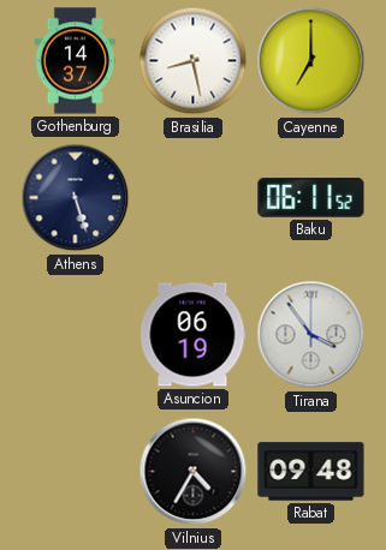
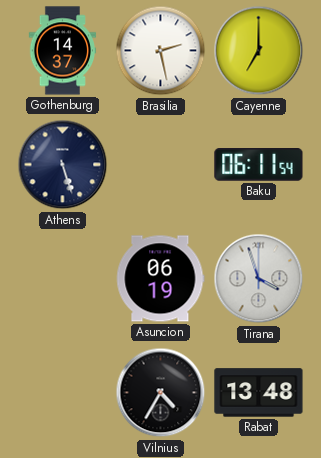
Brasilia: 8:28 -> 2:28
Baku: 06:11:52 -> 06:11:54
Tirana: 3:54 -> 3:57
Rabat: 09:48 -> 13:48
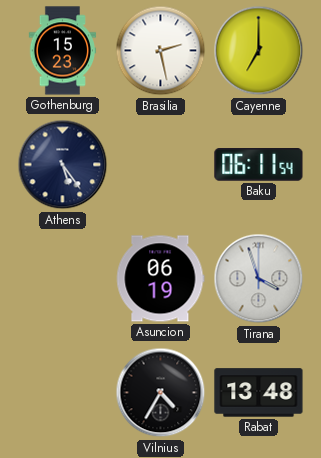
Gothenburg: 14:37 -> 15:23
Athens: 5:27 -> 5:24
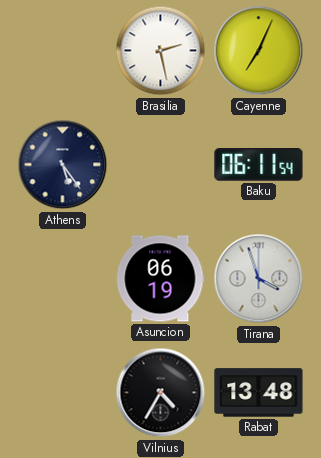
Gothenburg: 15:23 -> none
Cayenne: 7:00 -> 7:04
